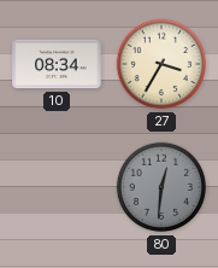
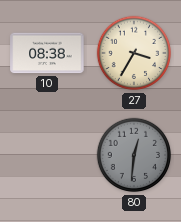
10: 08:34 -> 08:38
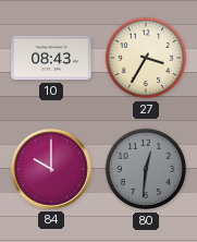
10: 08:38 -> 08:43
84: none -> 10:00
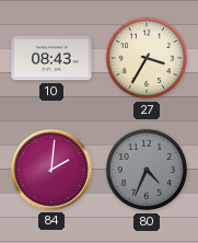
84: 10:00 -> 2:01
80: 12:31 -> 4:34
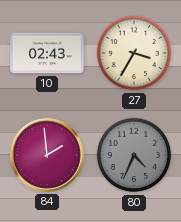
10: 08:43 -> 02:43
84: 2:01 -> 1:59
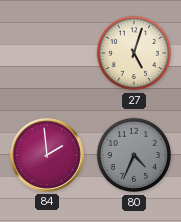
10: 02:43 -> none
27: 3:35 -> 5:03
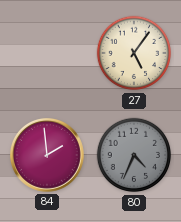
27: 5:03 -> 5:06
